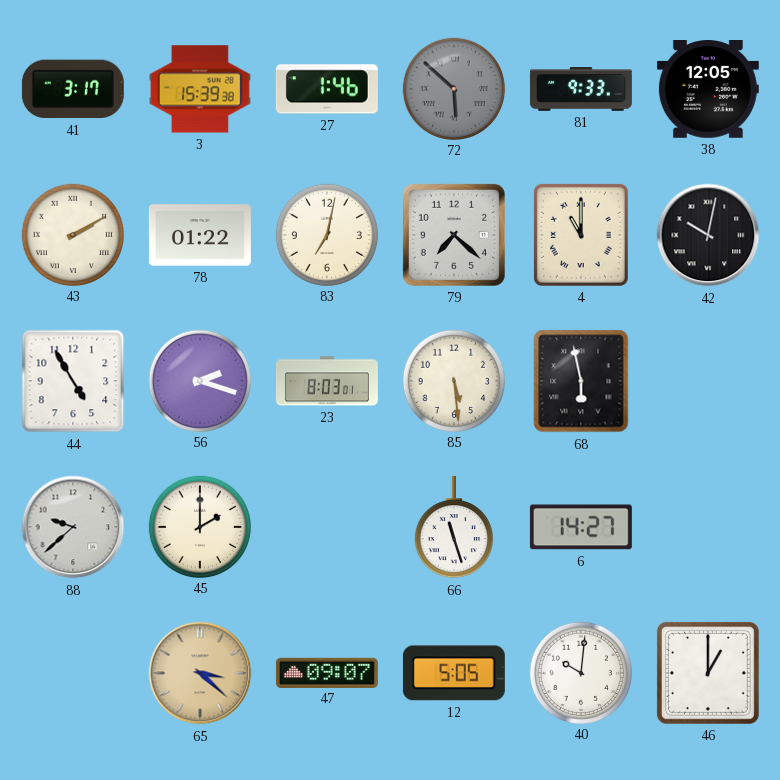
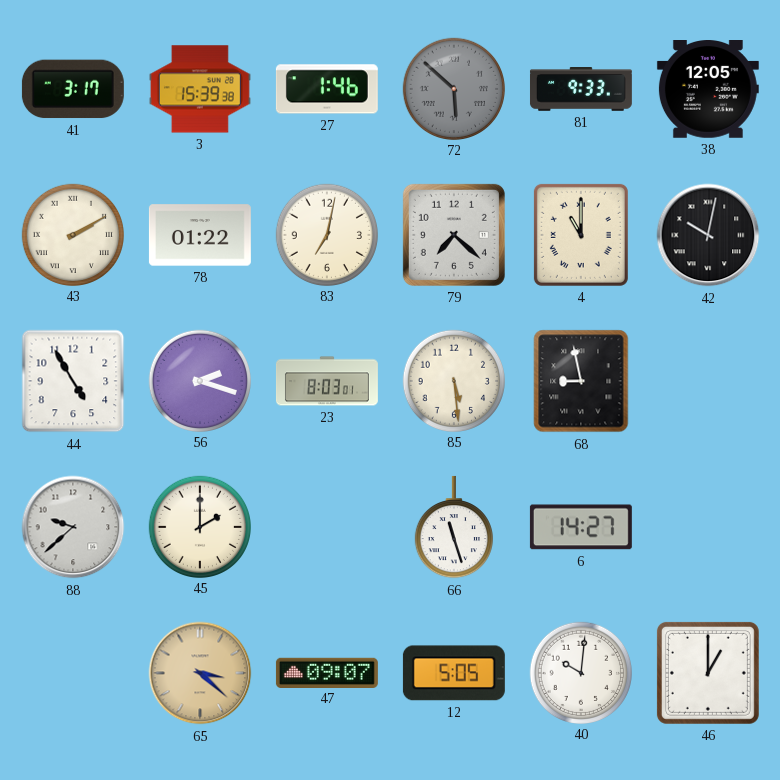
68: 5:58 -> 8:58
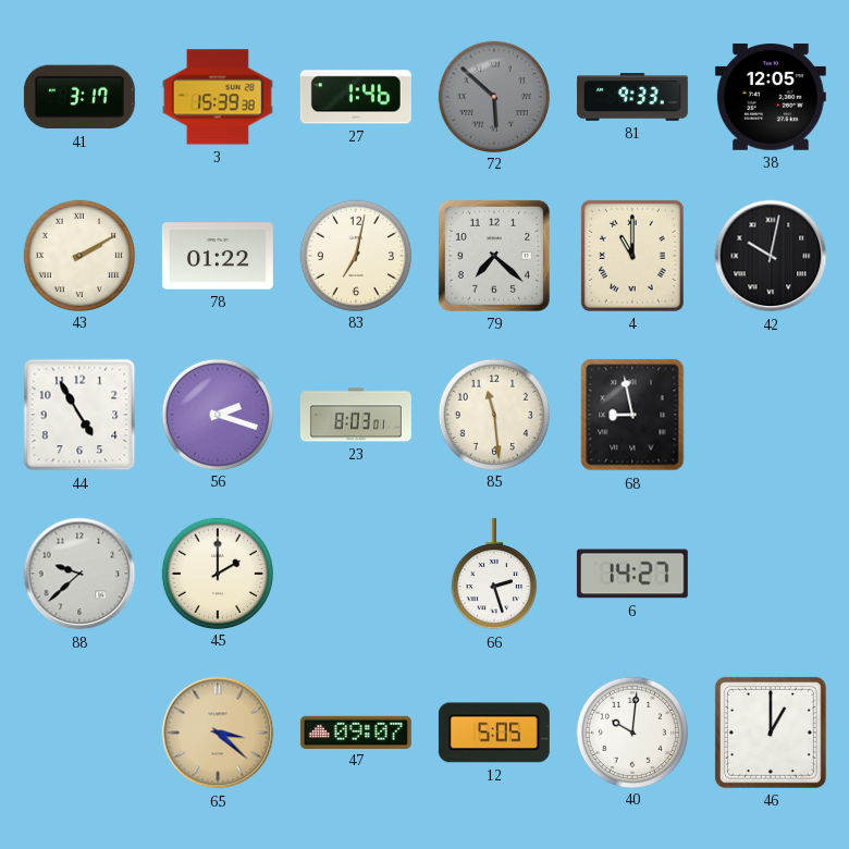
85: 5:29 -> 11:29
66: 11:27 -> 2:27
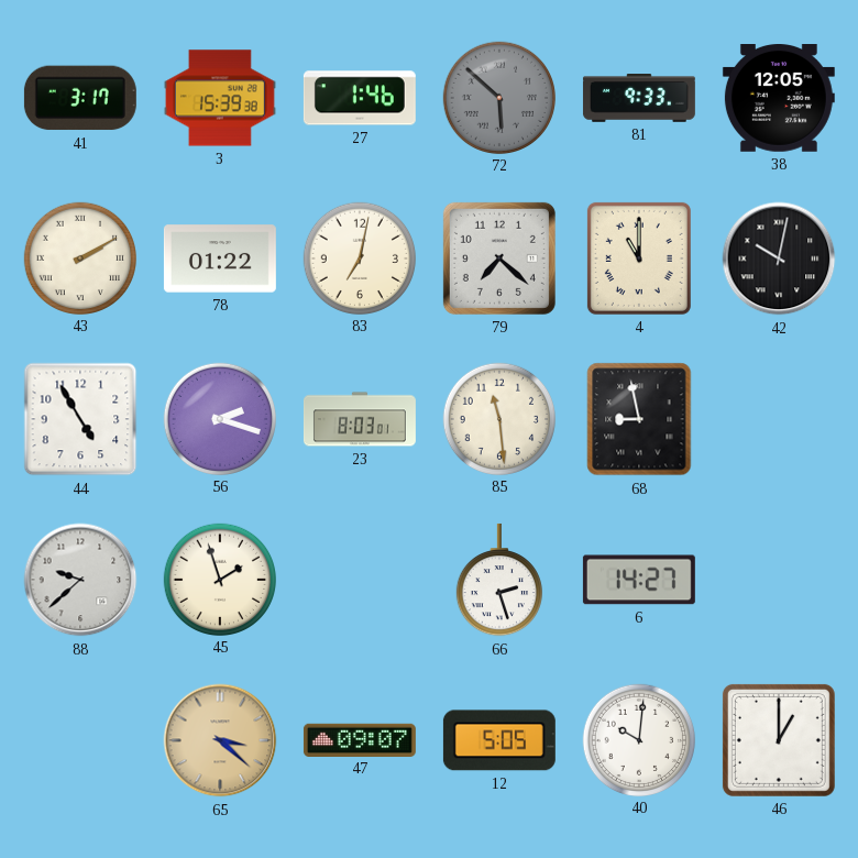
45: 2:00 -> 1:57
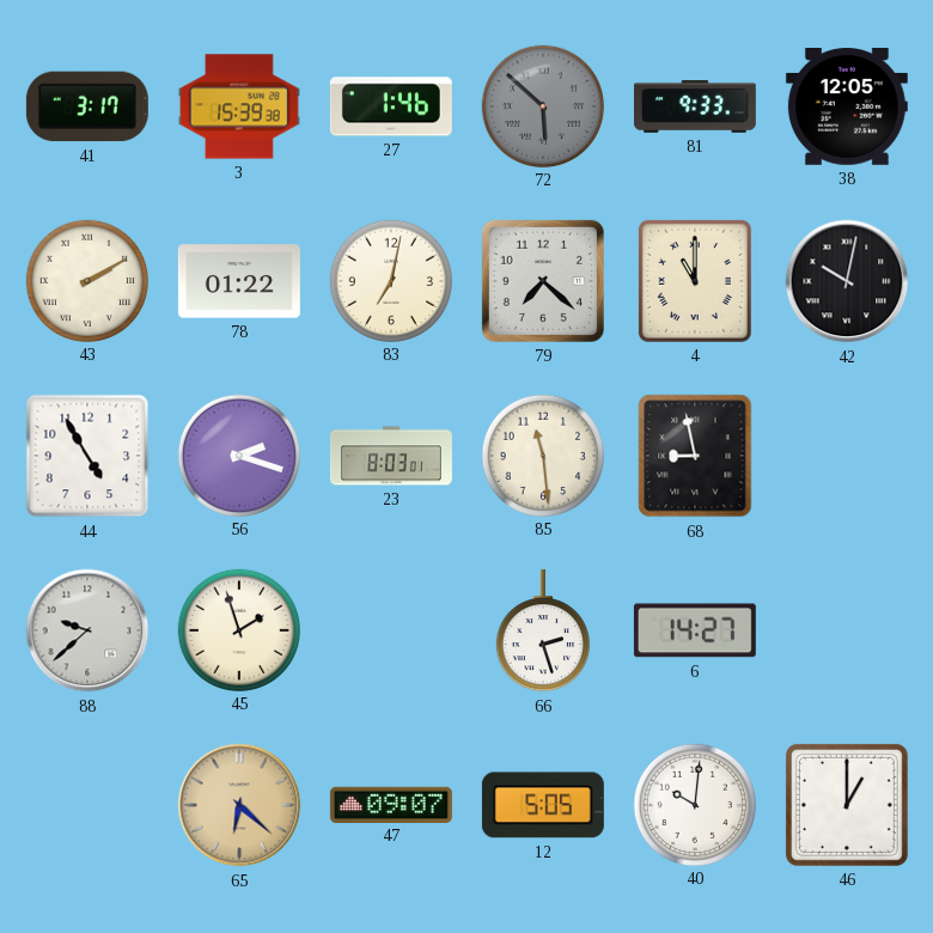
65: 3:22 -> 6:22
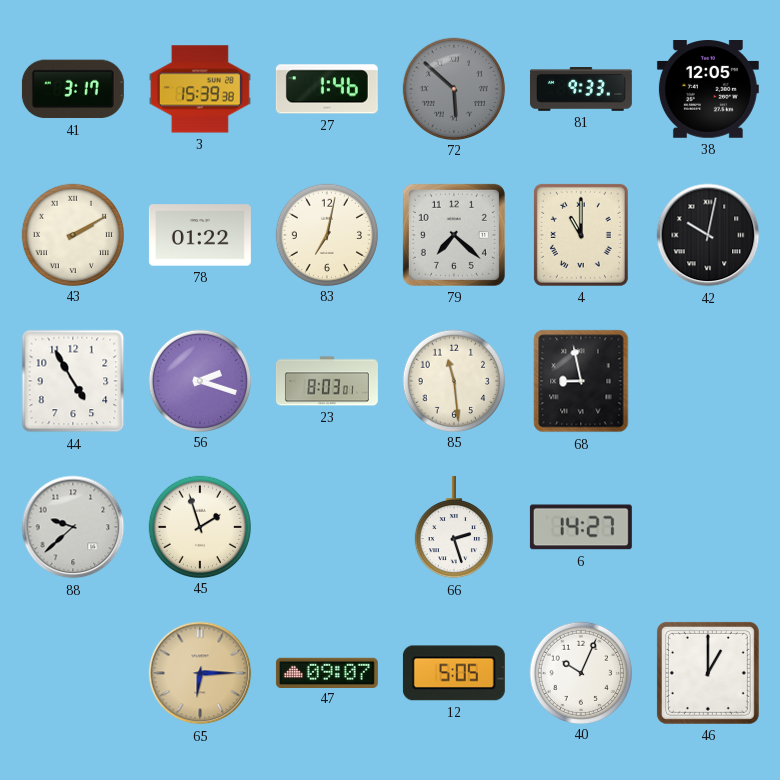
65: 6:22 -> 6:15
40: 10:01 -> 10:04
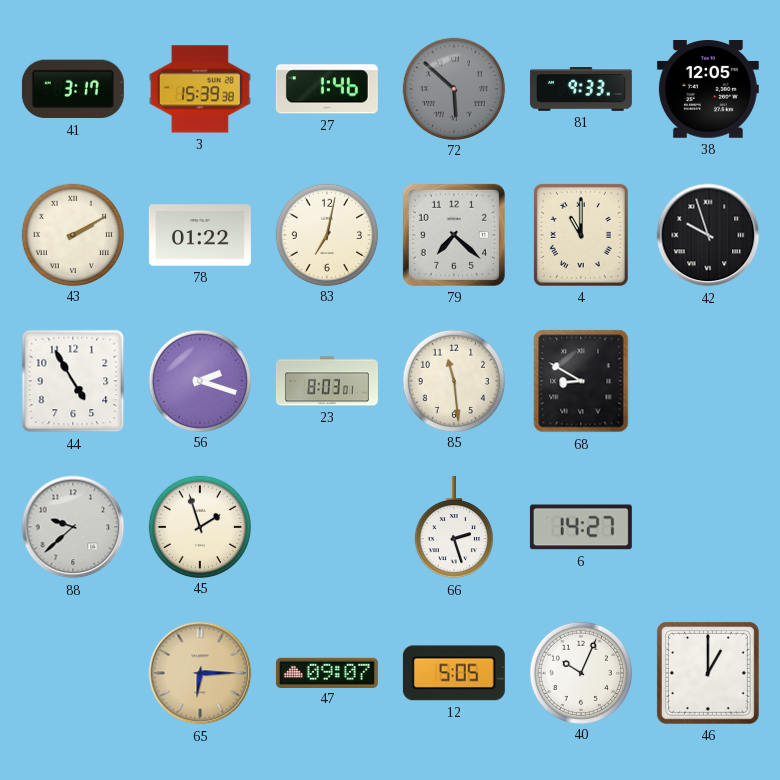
42: 10:02 -> 9:57
68: 8:58 -> 8:50
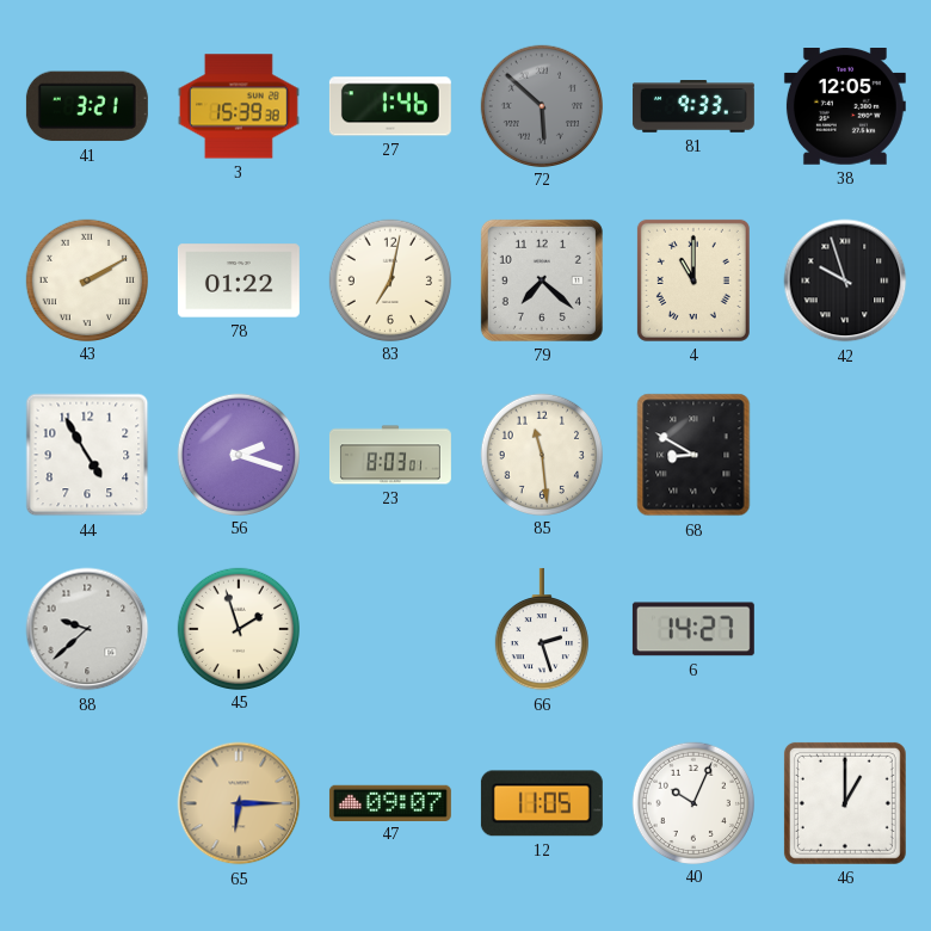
41: 3:17 -> 3:21
12: 5:05 -> 11:05
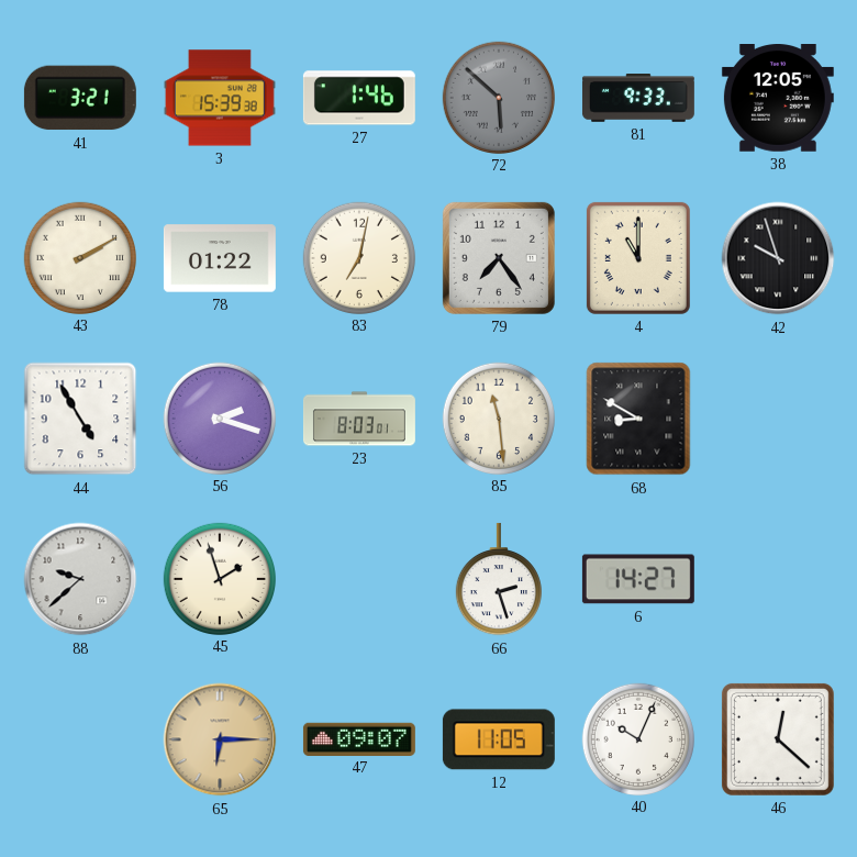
79: 7:22 -> 7:24
46: 1:00 -> 12:22
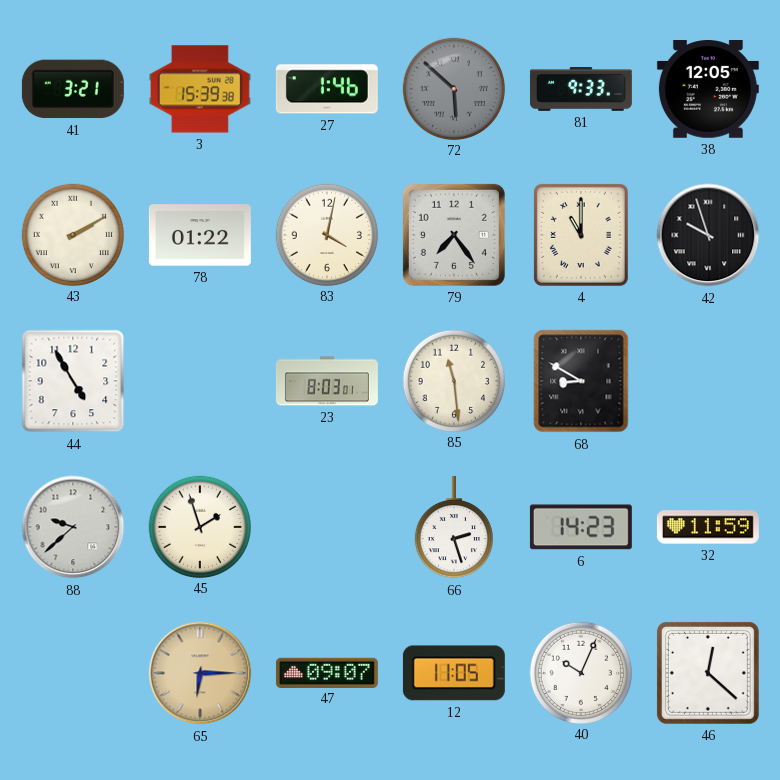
83: 7:02 -> 4:02
56: 2:18 -> none
6: 14:27 -> 14:23
32: none -> 11:59
